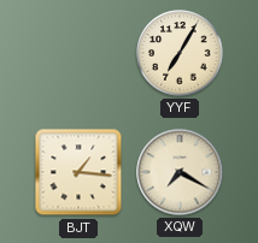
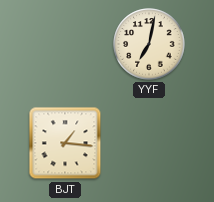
YYF: 7:05 -> 7:02
XQW: 7:20 -> none
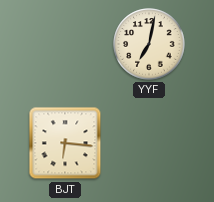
BJT: 1:16 -> 6:16
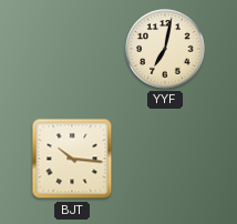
BJT: 6:16 -> 10:16
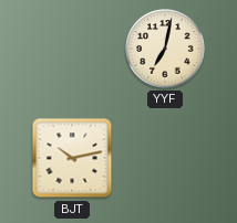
BJT: 10:16 -> 10:13
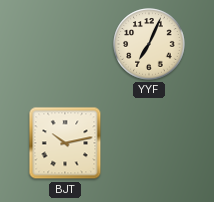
YYF: 7:02 -> 7:04
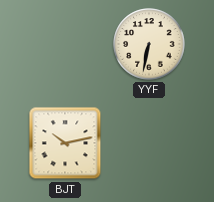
YYF: 7:04 -> 6:32
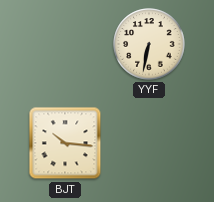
BJT: 10:13 -> 10:16
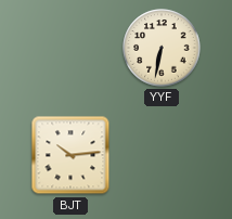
BJT: 10:16 -> 10:14
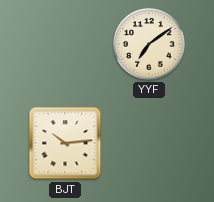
YYF: 6:32 -> 7:09
